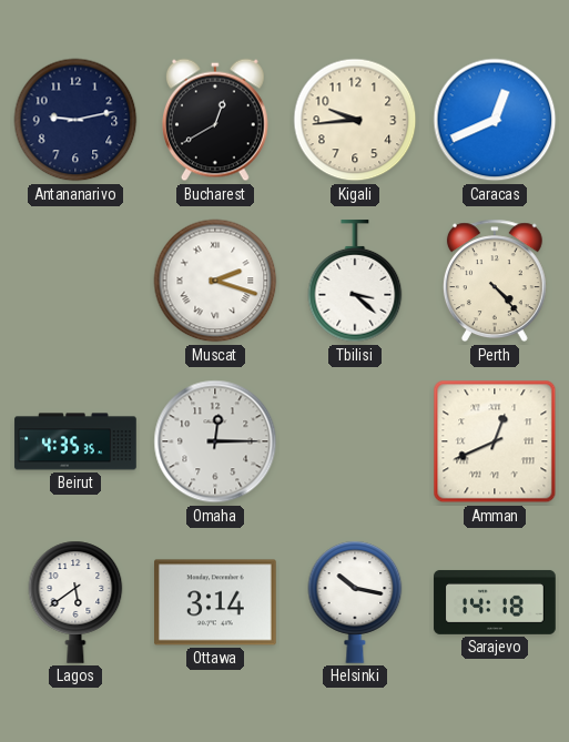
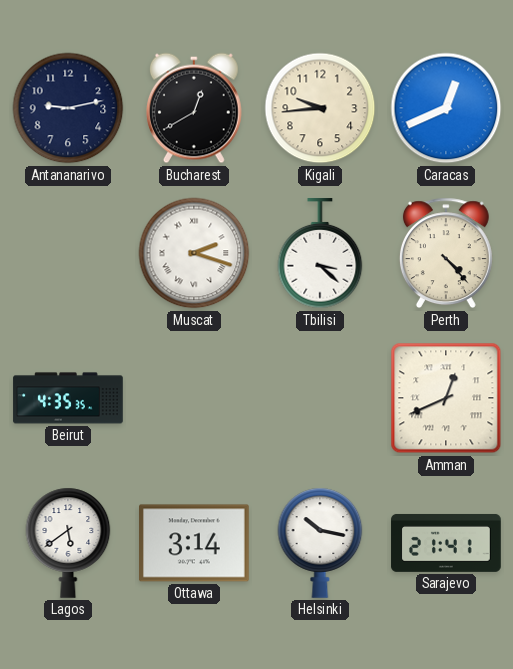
Omaha: 12:15 -> none
Sarajevo: 14:18 -> 21:41
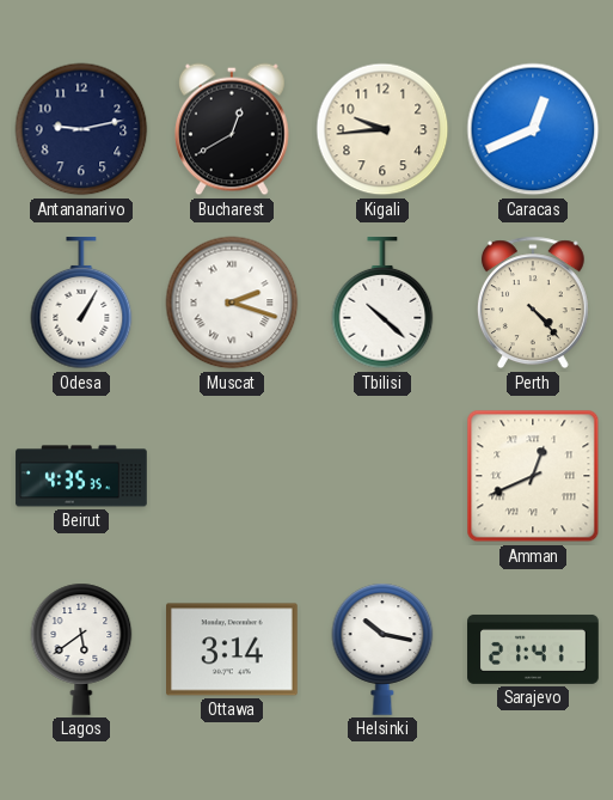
Odesa: none -> 1:05
Tbilisi: 3:22 -> 10:22
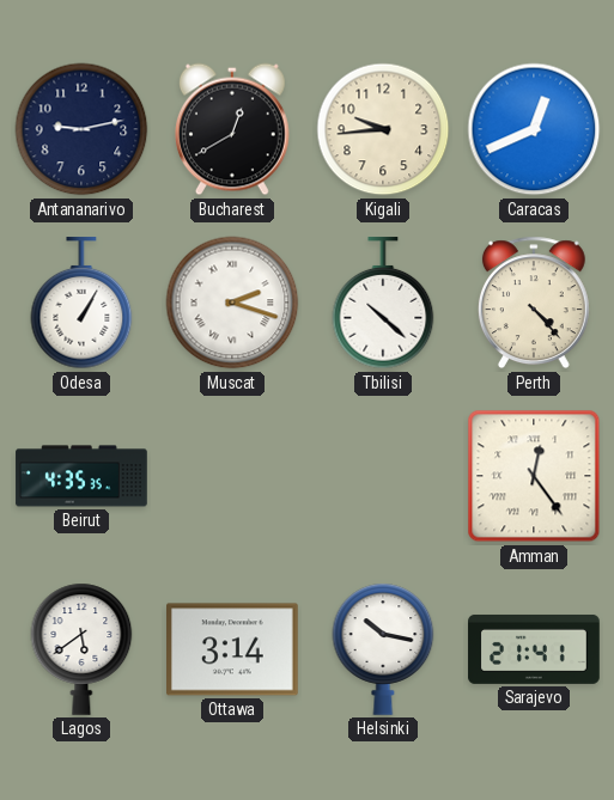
Amman: 12:41 -> 12:24
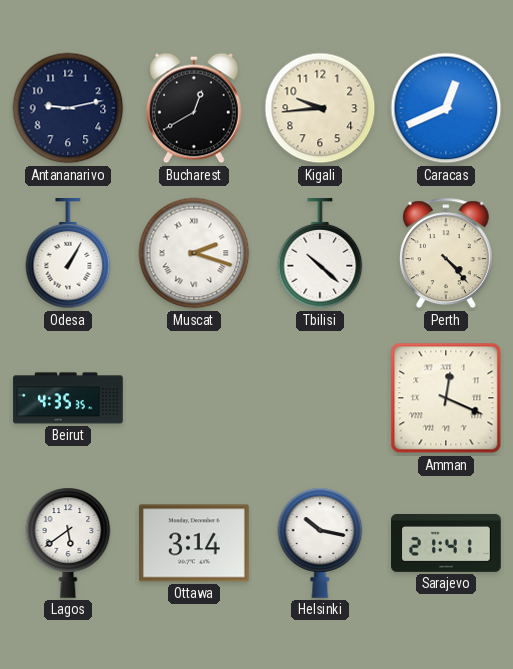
Amman: 12:24 -> 12:19
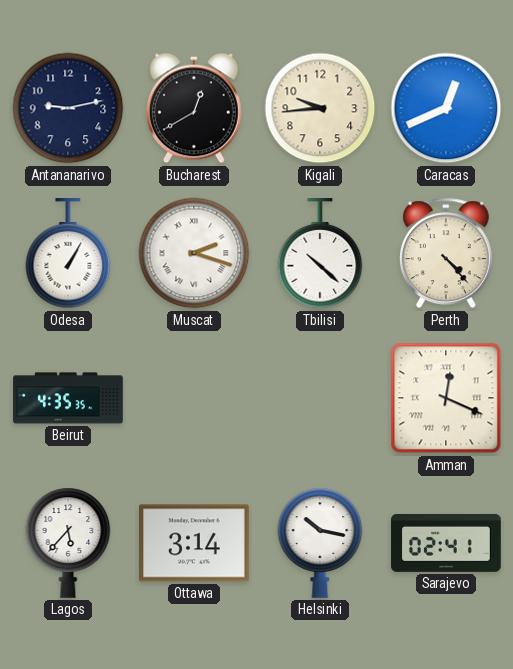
Lagos: 5:39 -> 5:37
Sarajevo: 21:41 -> 02:41
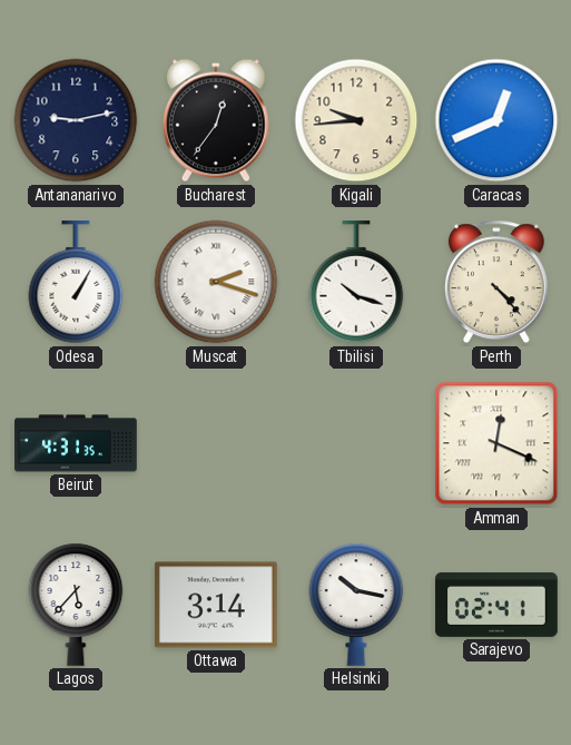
Bucharest: 12:40 -> 12:36
Tbilisi: 10:22 -> 10:18
Beirut: 4:35 -> 4:31
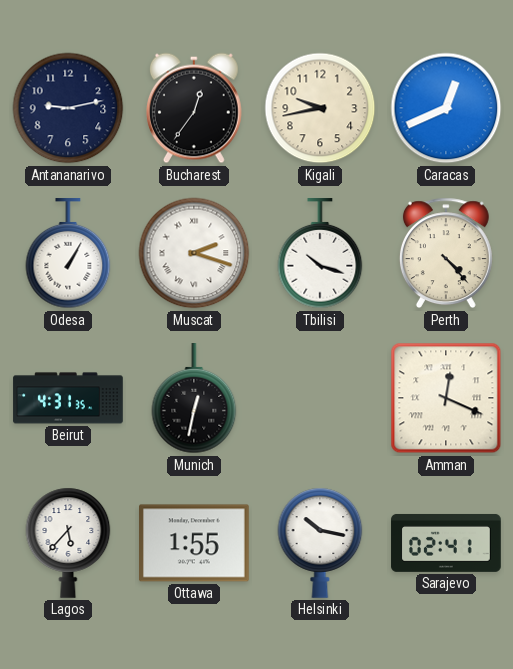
Kigali: 9:44 -> 9:43
Munich: none -> 12:32
Ottawa: 3:14 -> 1:55
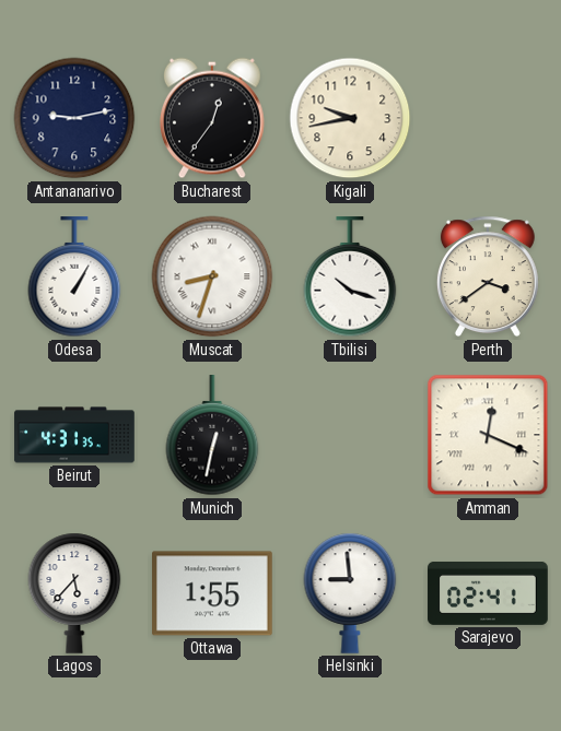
Caracas: 12:41 -> none
Muscat: 2:18 -> 8:33
Perth: 4:23 -> 3:39
Helsinki: 10:17 -> 8:59
